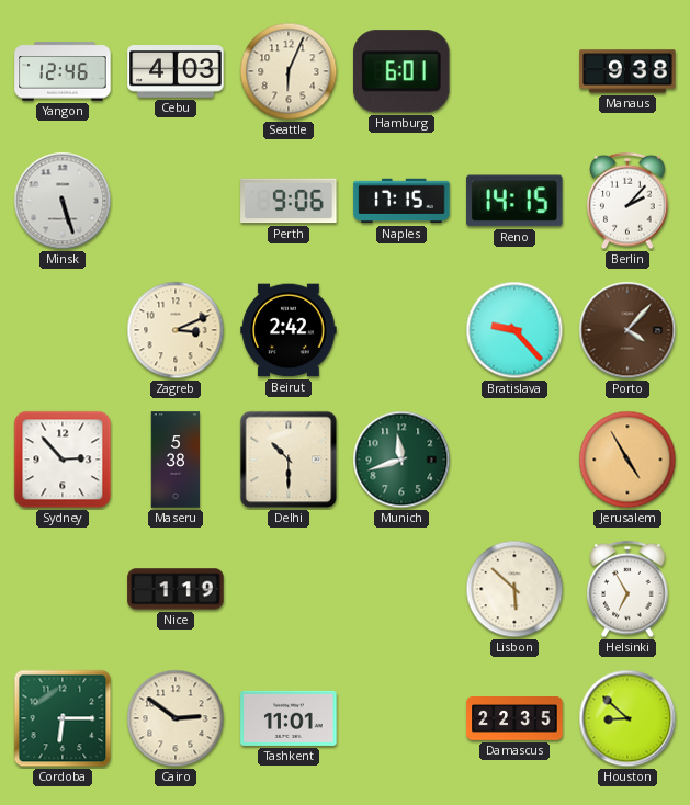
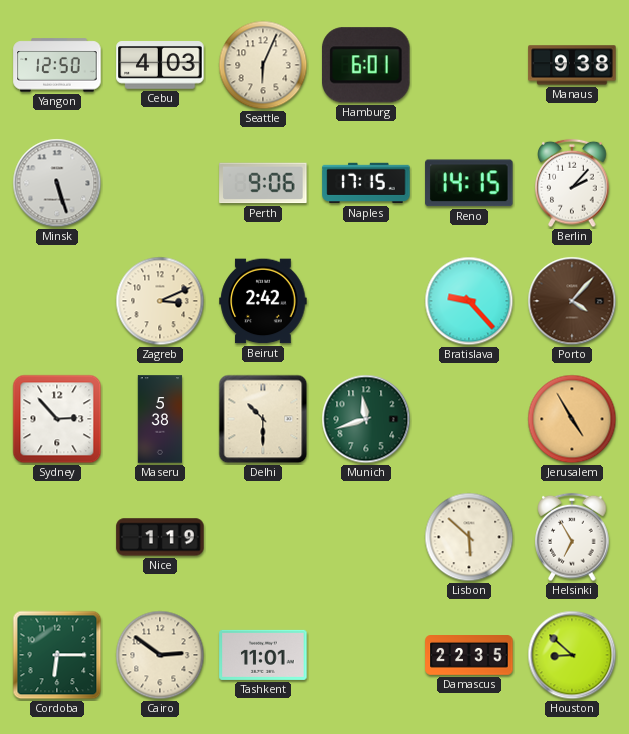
Yangon: 12:46 -> 12:50
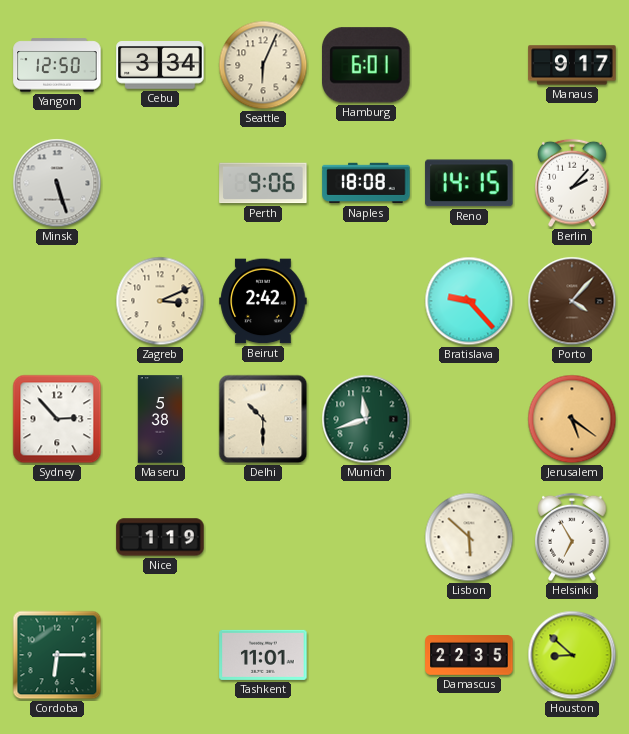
Cebu: 4:03 -> 3:34
Manaus: 9:38 -> 9:17
Naples: 17:15 -> 18:08
Jerusalem: 4:55 -> 5:21
Cairo: 2:51 -> none
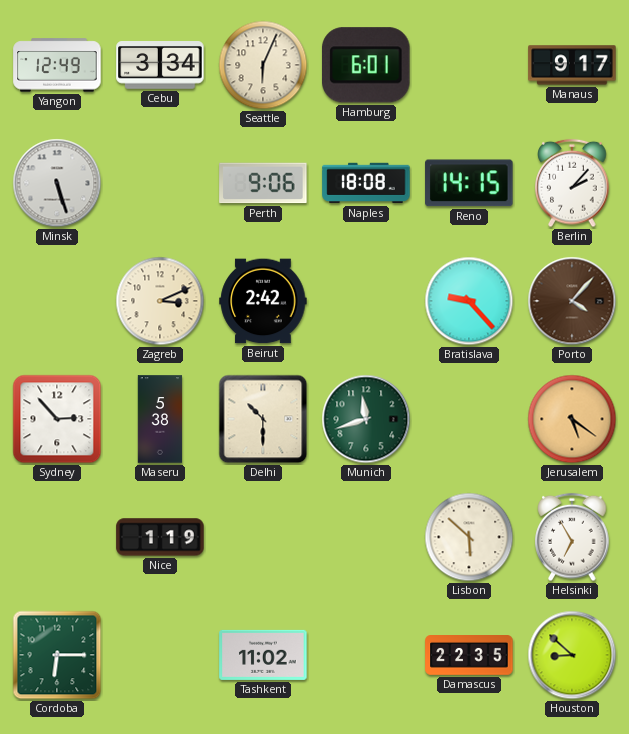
Yangon: 12:50 -> 12:49
Tashkent: 11:01 -> 11:02
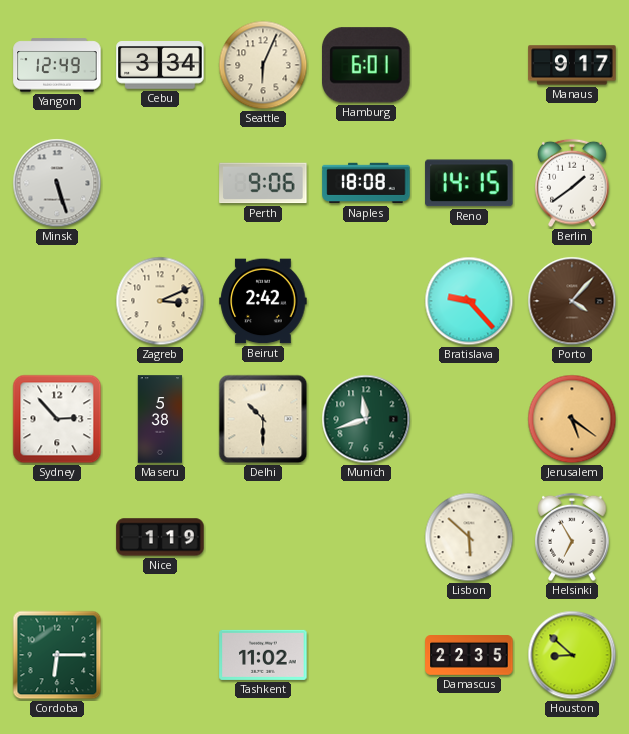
Berlin: 2:07 -> 1:39
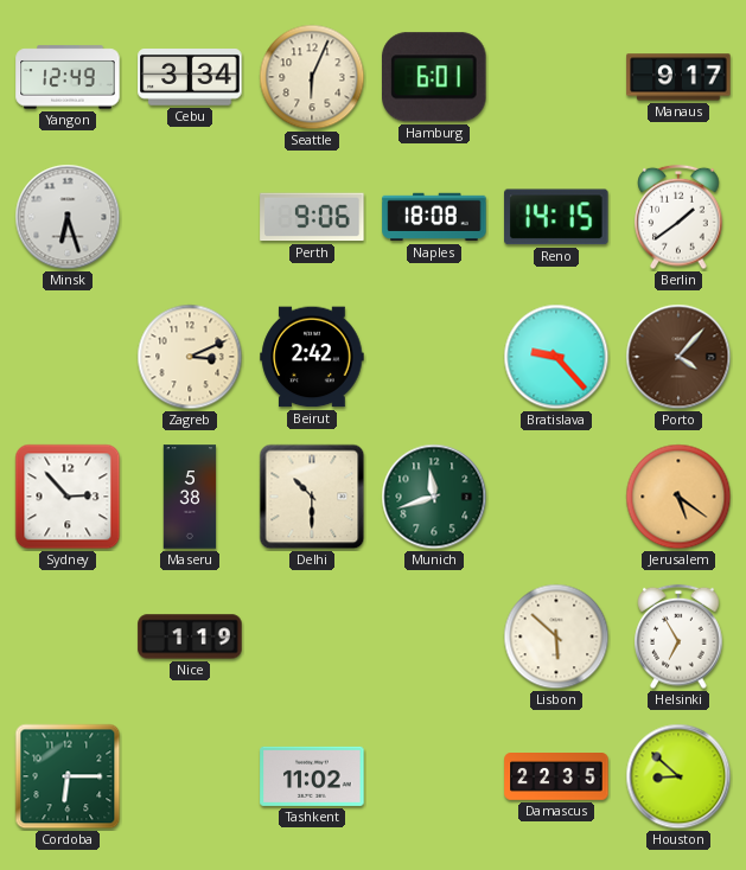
Minsk: 5:27 -> 6:27
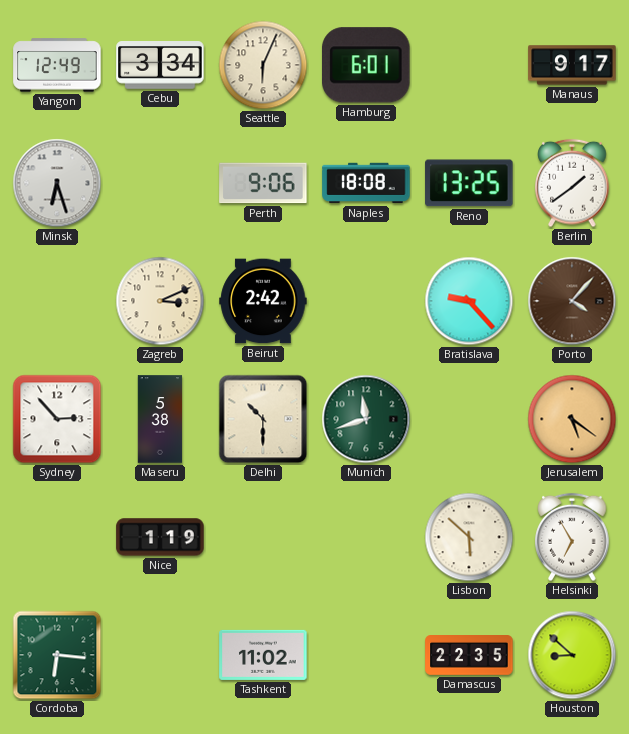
Reno: 14:15 -> 13:25
Cordoba: 6:15 -> 6:16
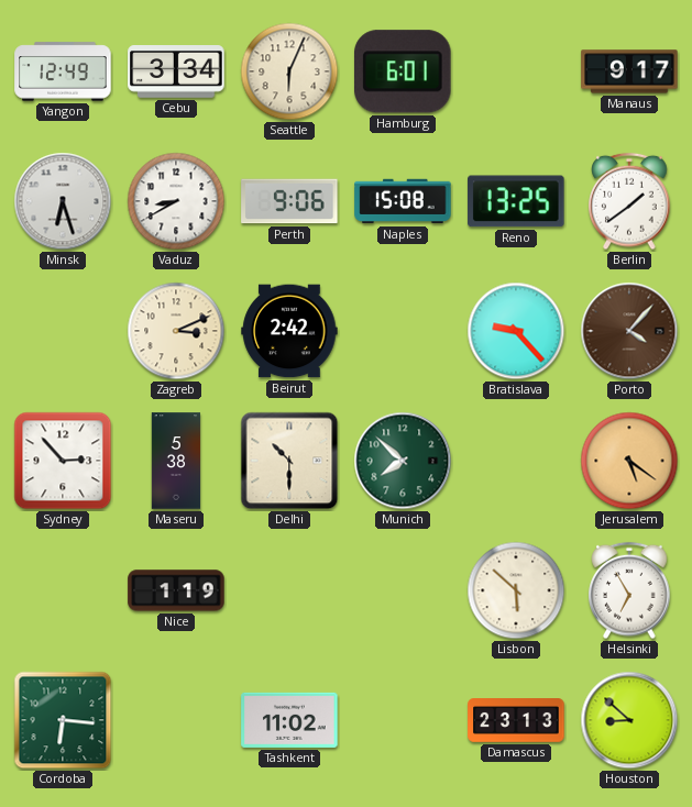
Vaduz: none -> 8:40
Naples: 18:08 -> 15:08
Munich: 11:42 -> 7:52
Damascus: 22:35 -> 23:13
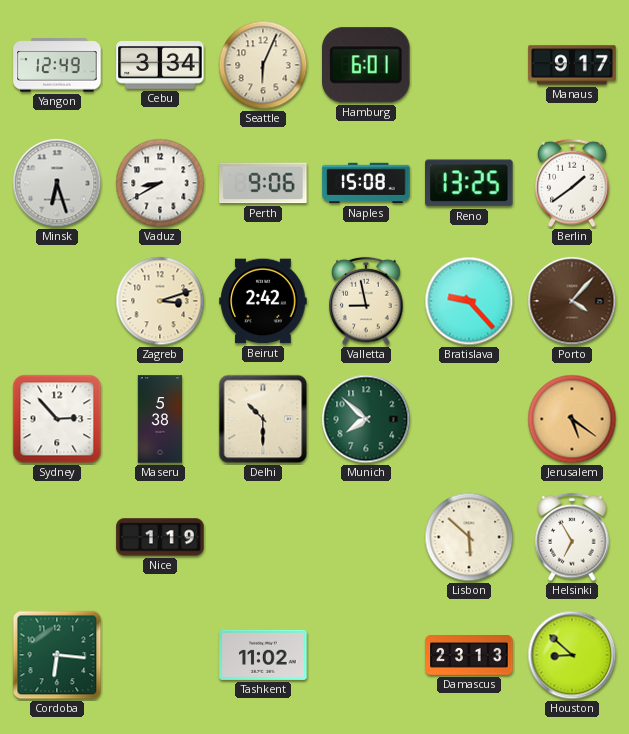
Zagreb: 3:11 -> 3:12
Valletta: none -> 8:58
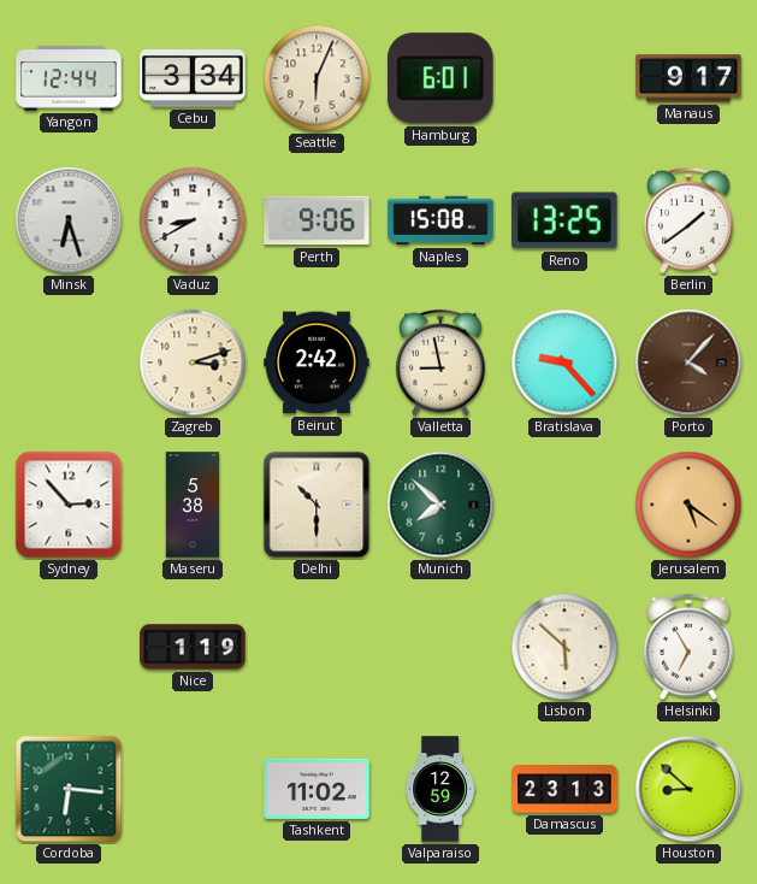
Yangon: 12:49 -> 12:44
Valparaiso: none -> 12:59
